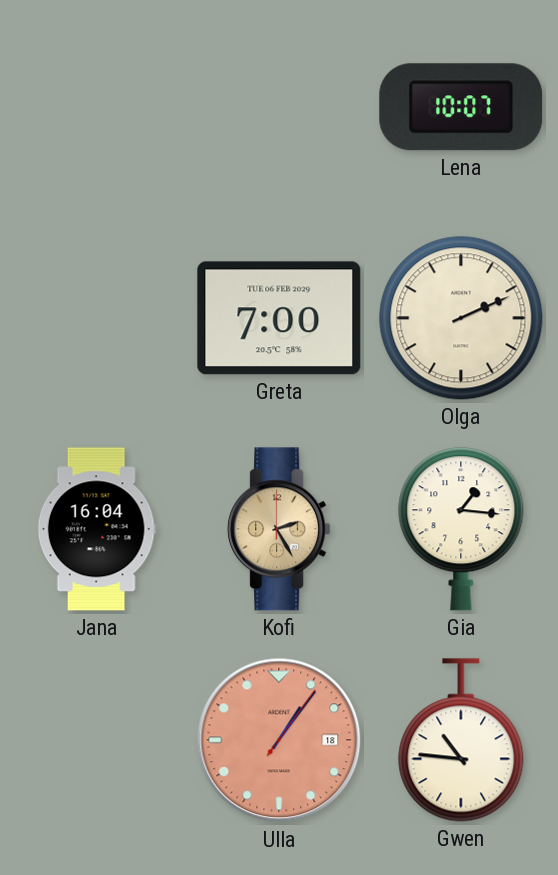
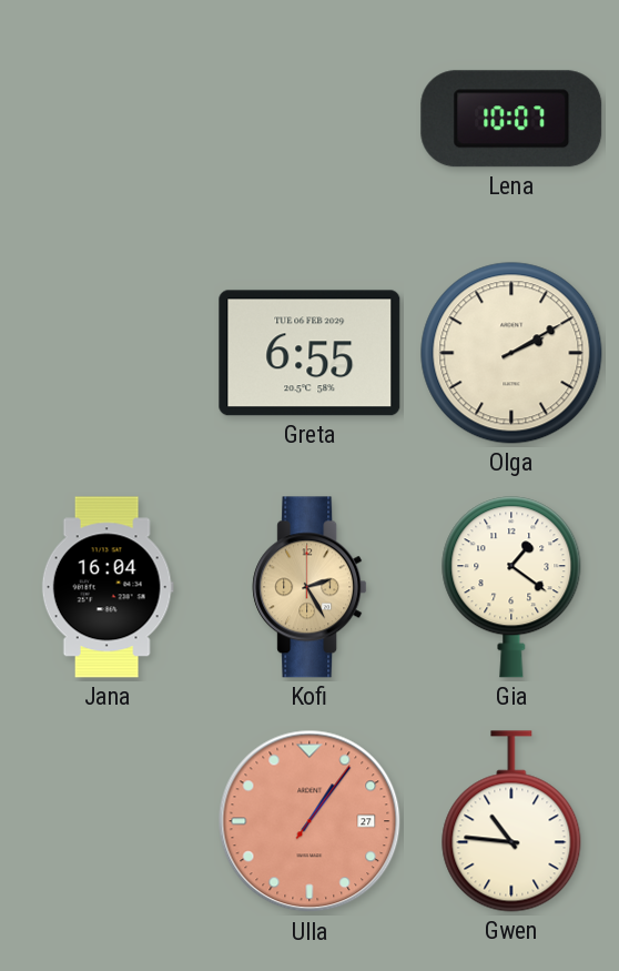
Greta: 7:00 -> 6:55
Olga: 2:11 -> 2:10
Gia: 1:16 -> 1:21
Ulla date: 18 -> 27
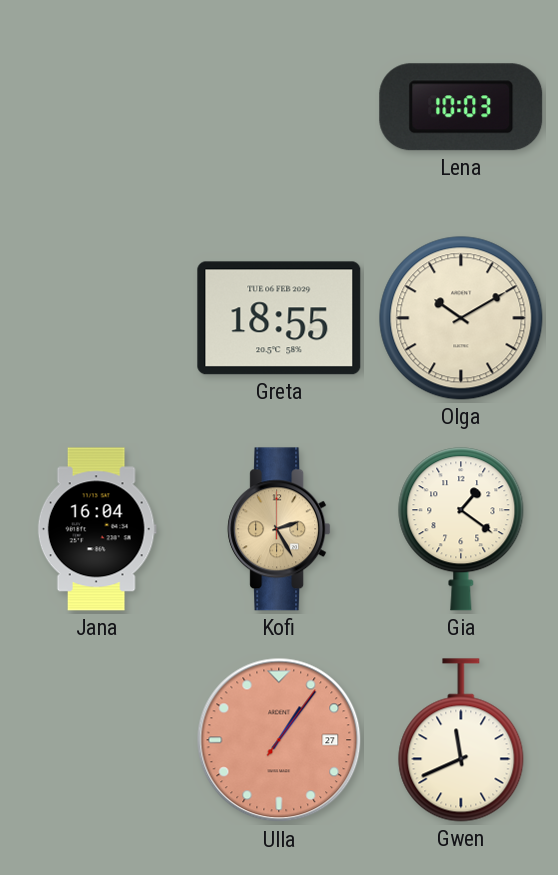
Lena: 10:07 -> 10:03
Greta: 6:55 -> 18:55
Olga: 2:10 -> 10:10
Gwen: 10:46 -> 11:41
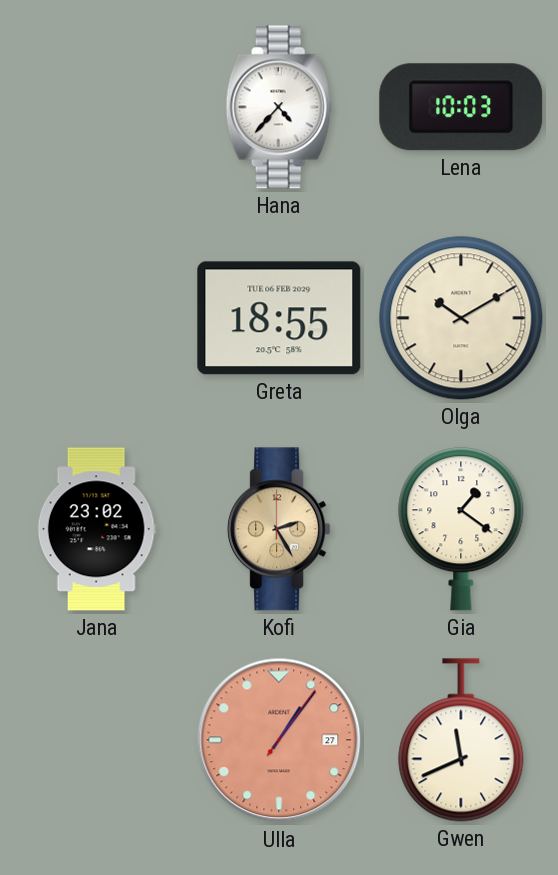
Hana: none -> 4:37
Jana: 16:04 -> 23:02
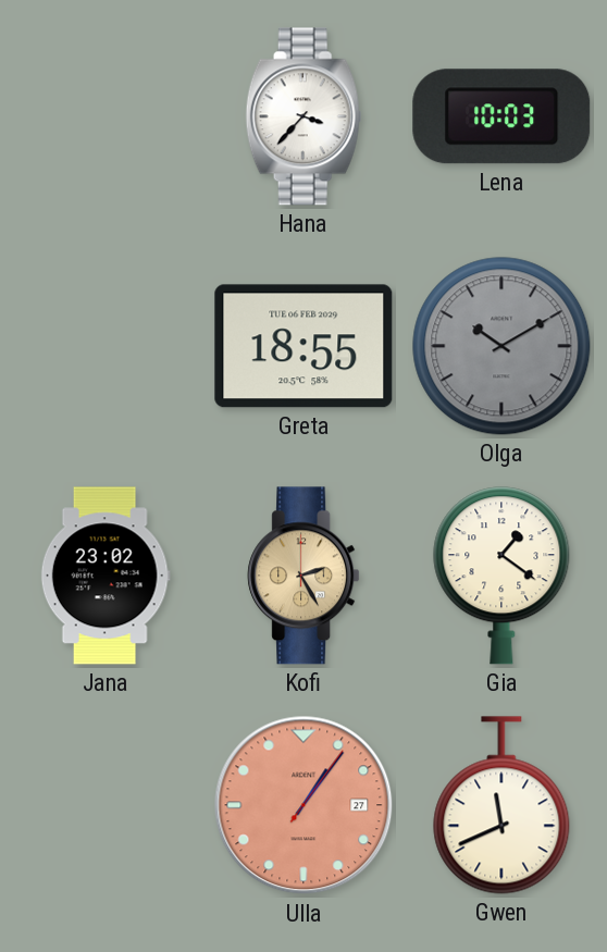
Hana: 4:37 -> 3:37
Olga dial: cream -> grey
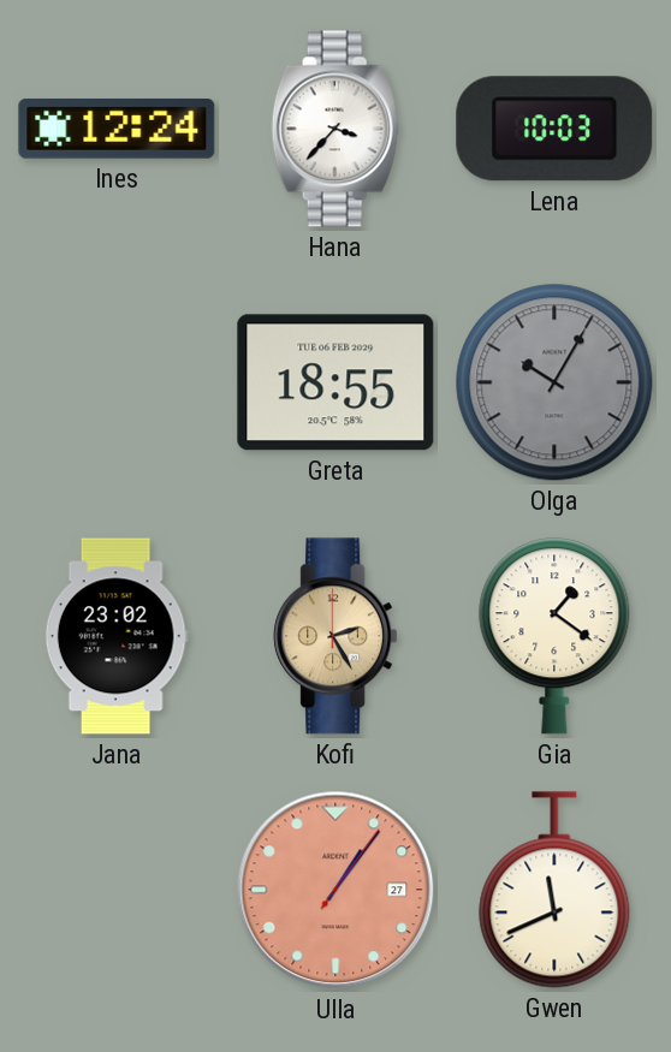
Ines: none -> 12:24
Olga: 10:10 -> 10:05
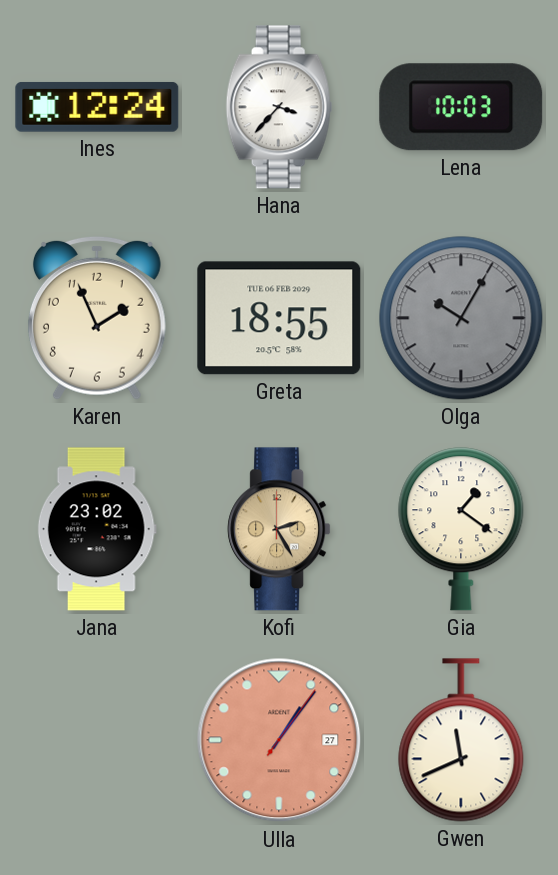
Karen: none -> 1:56
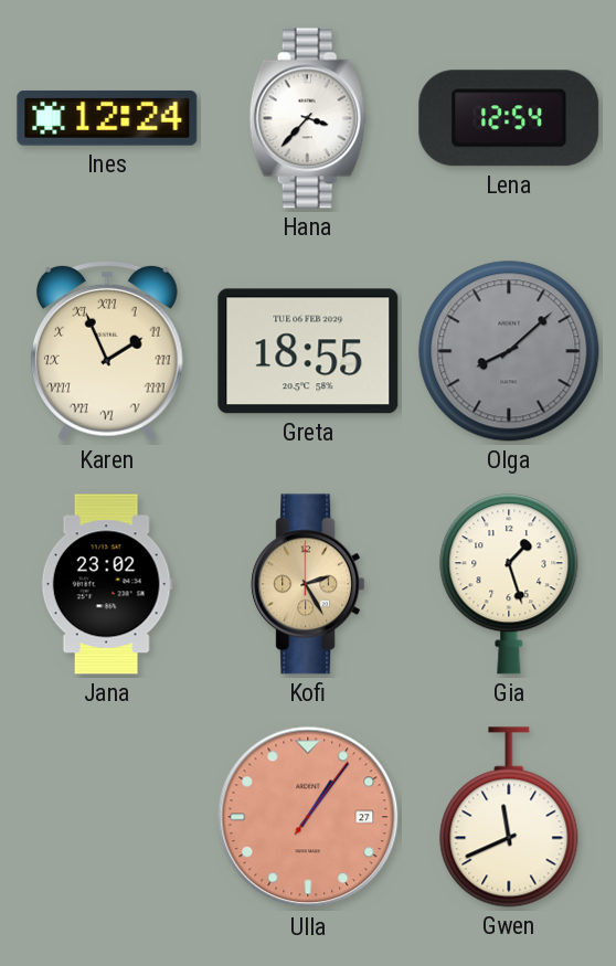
Lena: 10:03 -> 12:54
Karen numerals: Arabic -> Roman
Olga: 10:05 -> 8:08
Gia: 1:21 -> 1:27
